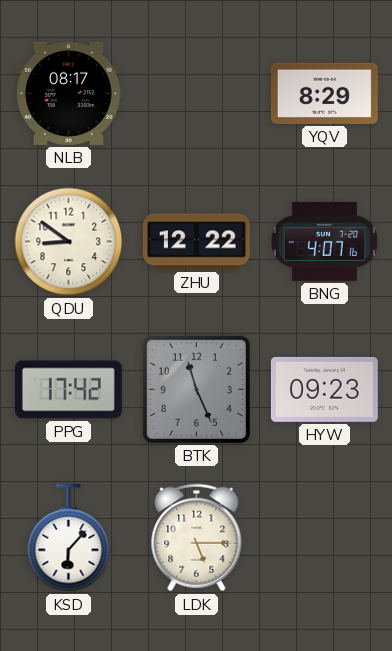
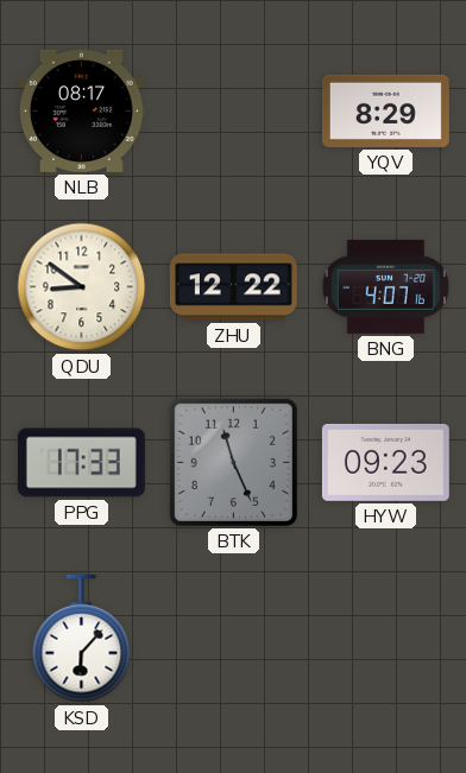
PPG: 17:42 -> 17:33
LDK: 5:15 -> none
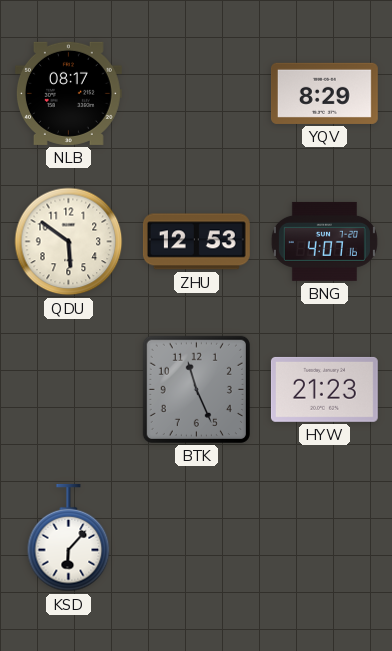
QDU: 8:51 -> 5:51
ZHU: 12:22 -> 12:53
PPG: 17:33 -> none
HYW: 09:23 -> 21:23
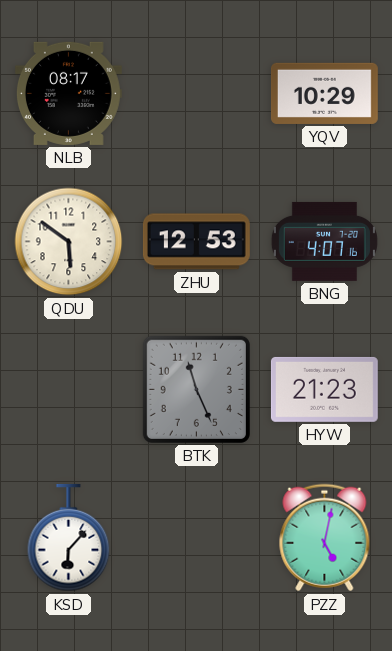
YQV: 8:29 -> 10:29
PZZ: none -> 5:02
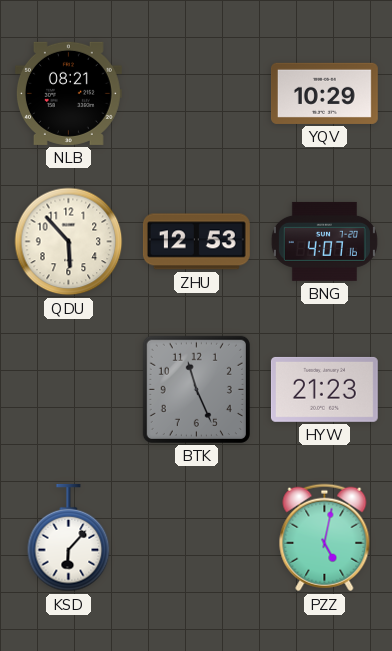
NLB: 08:17 -> 08:21
QDU: 5:51 -> 5:53
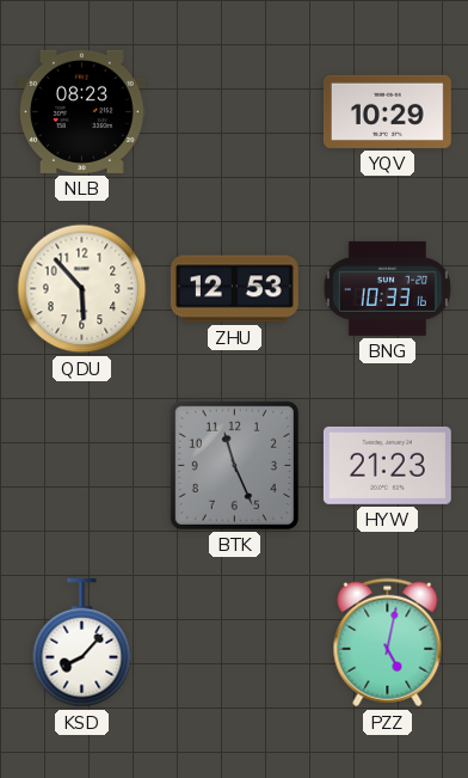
NLB: 08:21 -> 08:23
BNG: 4:07 -> 10:33
KSD: 6:07 -> 8:07
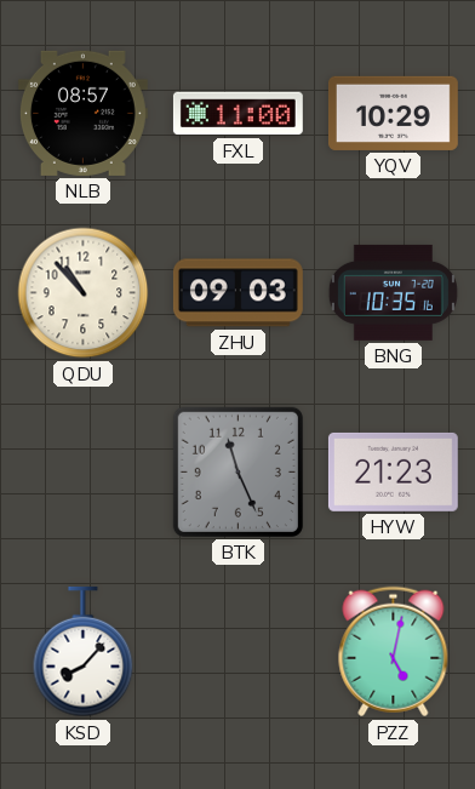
NLB: 08:23 -> 08:57
FXL: none -> 11:00
QDU: 5:53 -> 10:53
ZHU: 12:53 -> 09:03
BNG: 10:33 -> 10:35
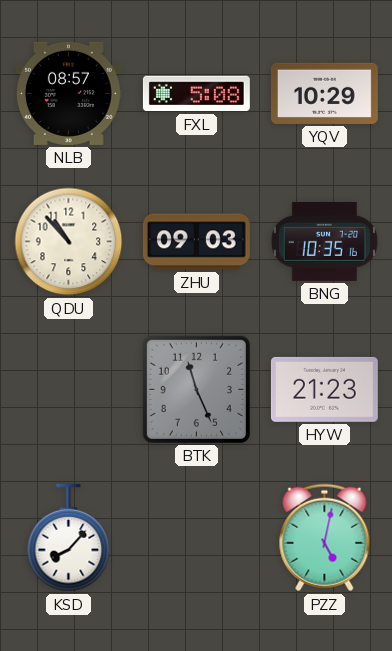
FXL: 11:00 -> 5:08
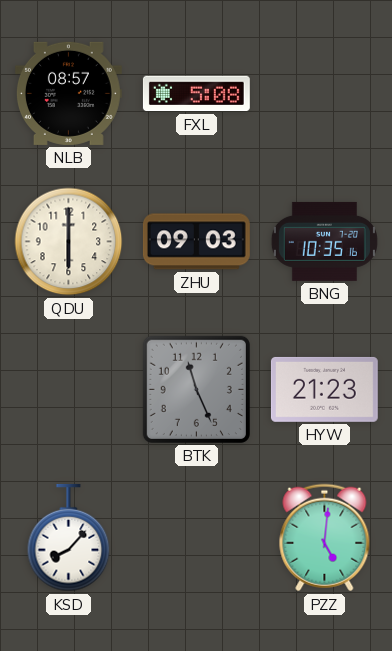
YQV: 10:29 -> none
QDU: 10:53 -> 6:00
PZZ: 5:02 -> 5:01
